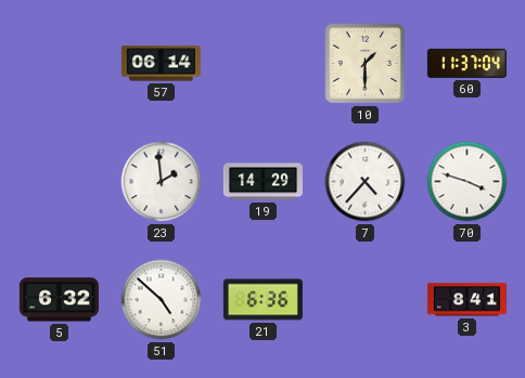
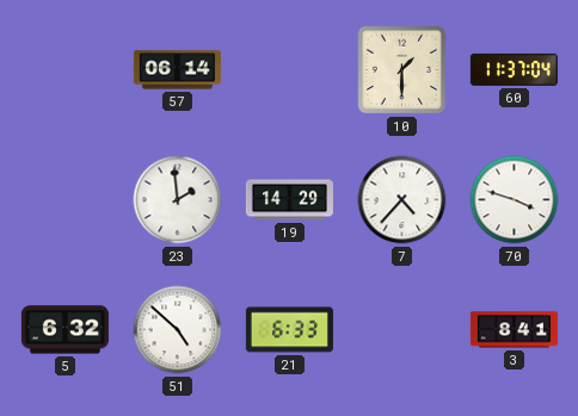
21: 6:36 -> 6:33
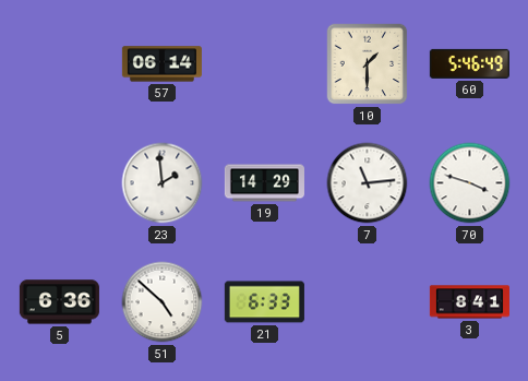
60: 11:37 -> 5:46
7: 4:37 -> 11:14
5: 6:32 -> 6:36
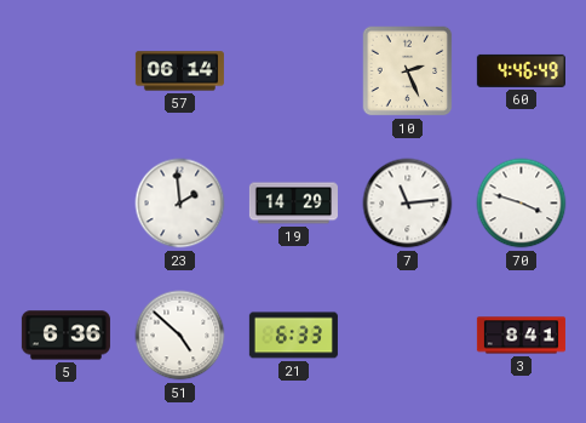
10: 1:30 -> 2:26
60: 5:46 -> 4:46
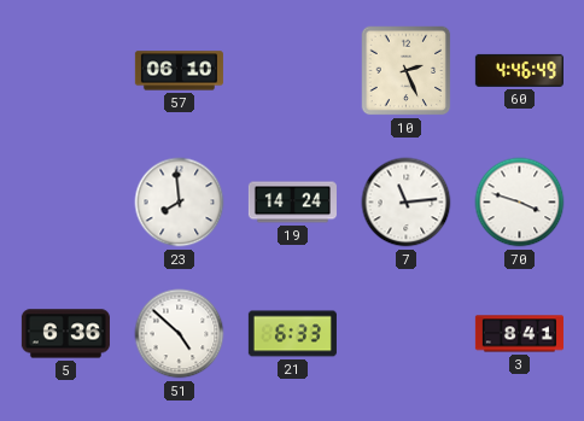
57: 06:14 -> 06:10
23: 1:59 -> 7:59
19: 14:29 -> 14:24
